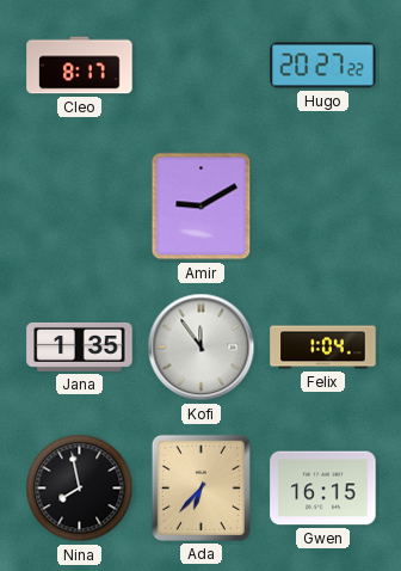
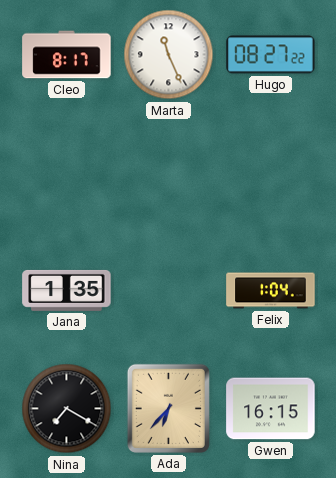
Marta: none -> 11:26
Hugo: 20:27 -> 08:27
Amir: 9:10 -> none
Kofi: 11:54 -> none
Nina: 7:58 -> 7:20
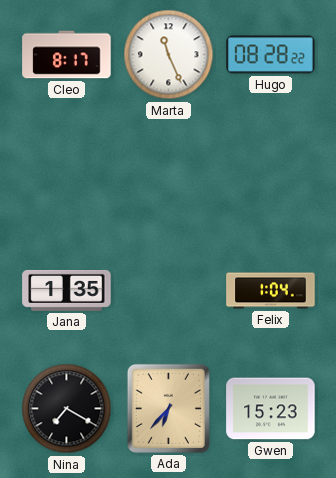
Hugo: 08:27 -> 08:28
Gwen: 16:15 -> 15:23
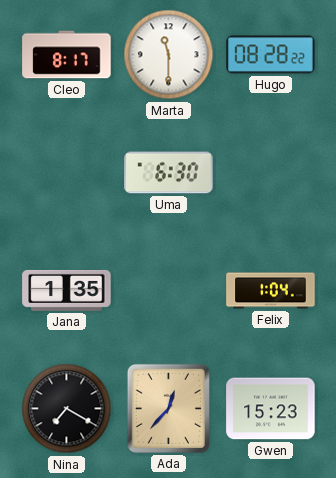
Marta: 11:26 -> 11:30
Uma: none -> 6:30
Ada: 6:37 -> 12:37
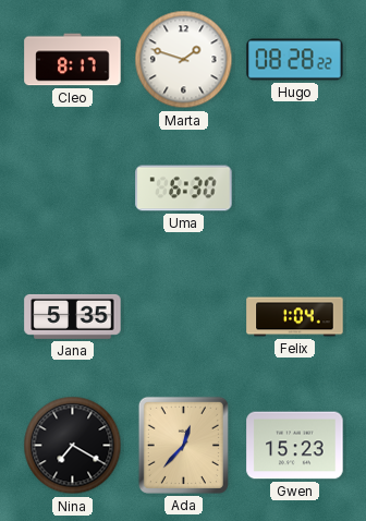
Marta: 11:30 -> 1:48
Jana: 1:35 -> 5:35
